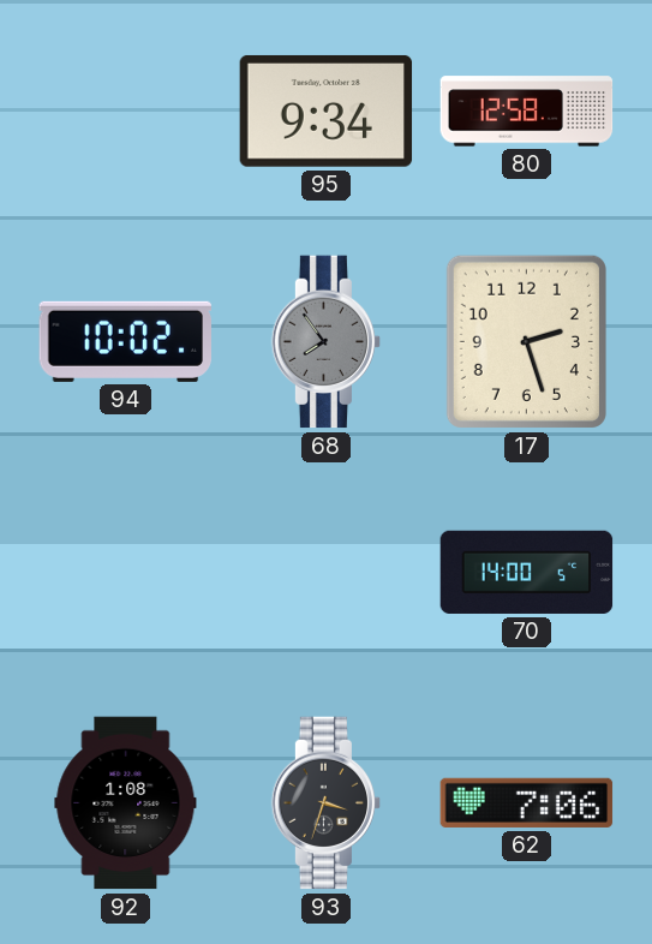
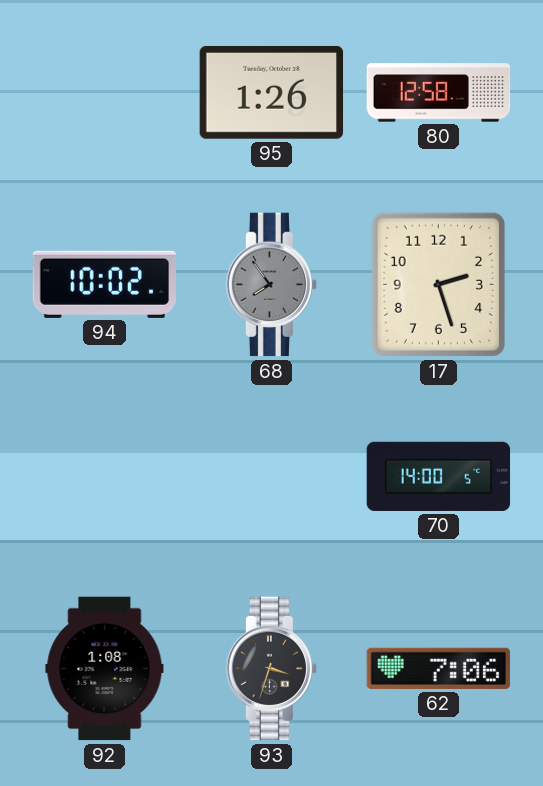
95: 9:34 -> 1:26
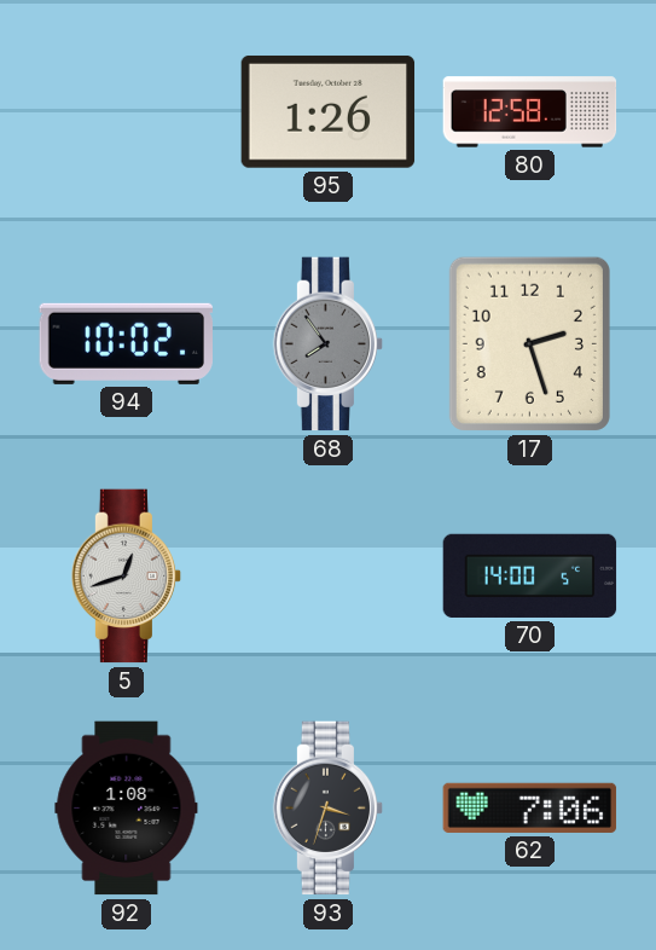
5: none -> 12:42
